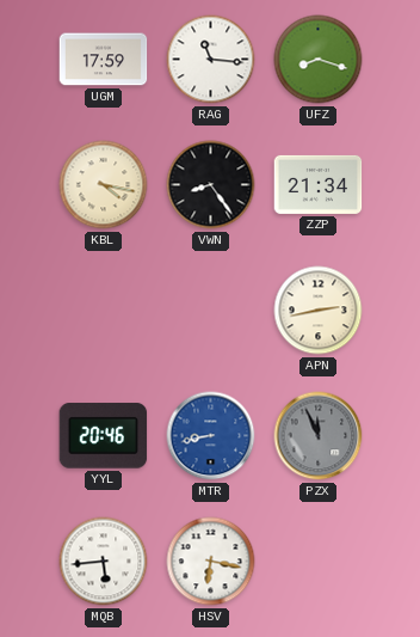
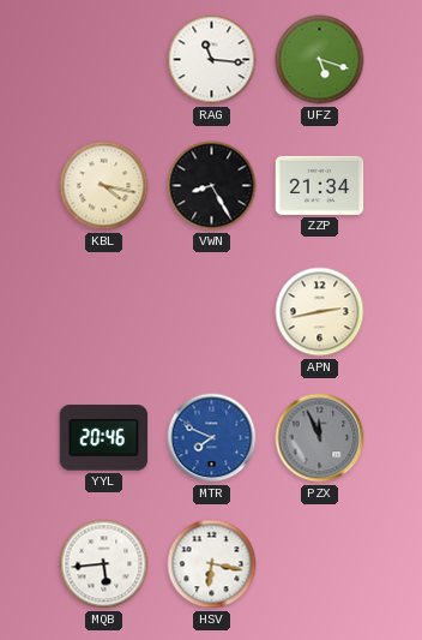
UGM: 17:59 -> none
UFZ: 8:18 -> 5:18
VWN: 8:24 -> 8:25
MTR: 8:43 -> 7:49
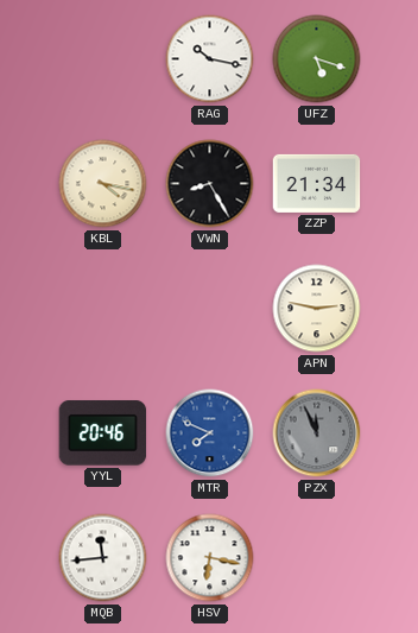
RAG: 11:16 -> 10:17
APN: 2:43 -> 2:47
MQB: 5:44 -> 11:44
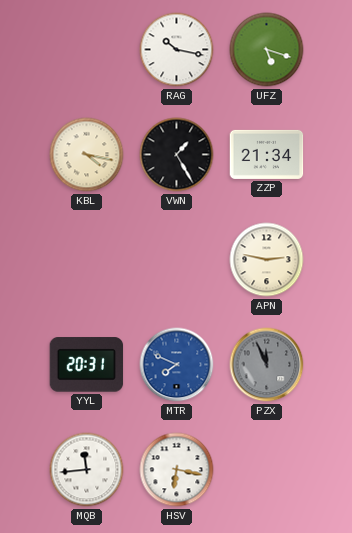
VWN: 8:25 -> 1:25
YYL: 20:46 -> 20:31
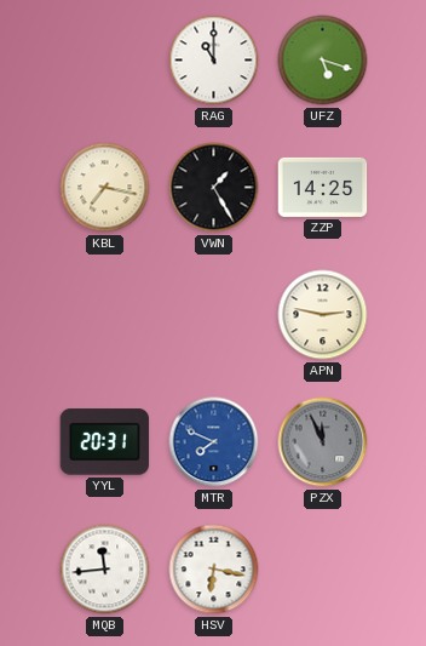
RAG: 10:17 -> 11:00
KBL: 4:17 -> 7:17
ZZP: 21:34 -> 14:25
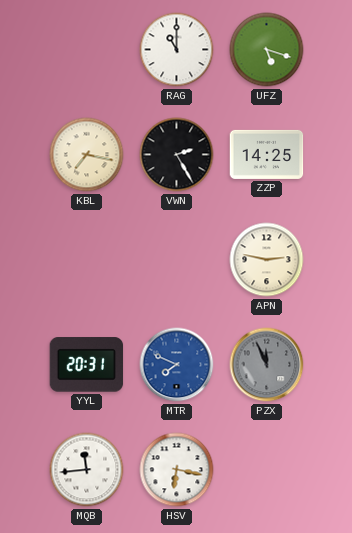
VWN: 1:25 -> 2:25
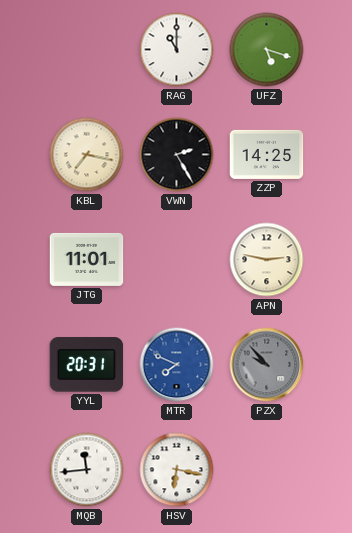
JTG: none -> 11:01
PZX: 11:56 -> 9:53
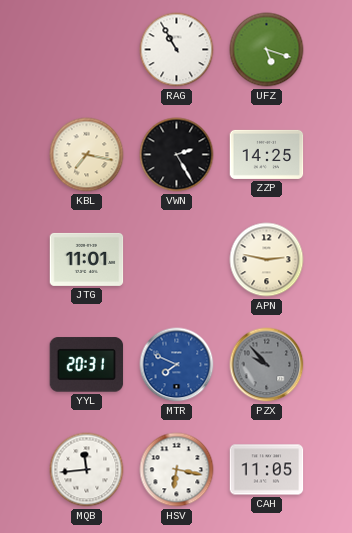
RAG: 11:00 -> 10:55
CAH: none -> 11:05
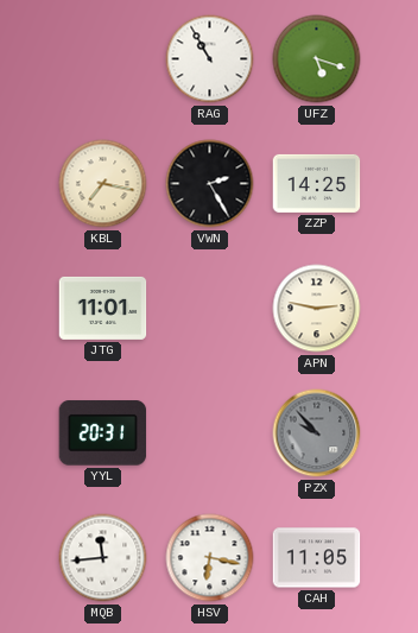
MTR: 7:49 -> none
